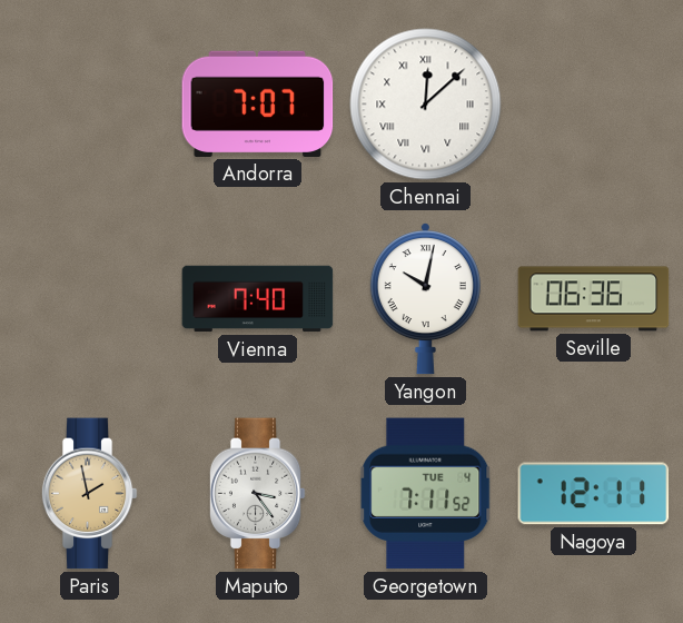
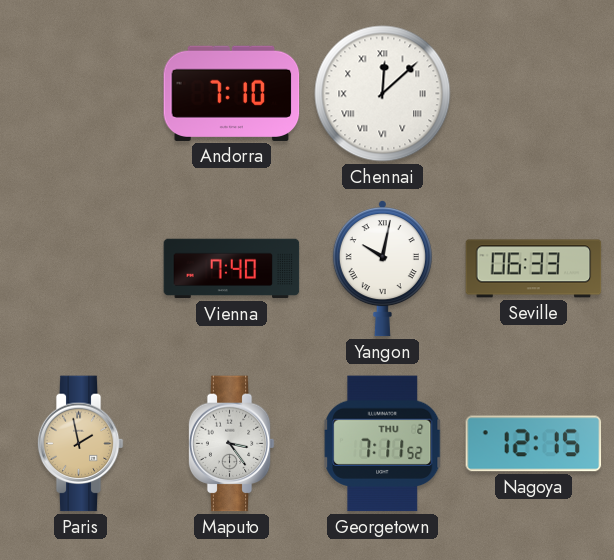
Andorra: 7:07 -> 7:10
Seville: 06:36 -> 06:33
Georgetown date: TUE 4 -> THU 2
Nagoya: 12:11 -> 12:15
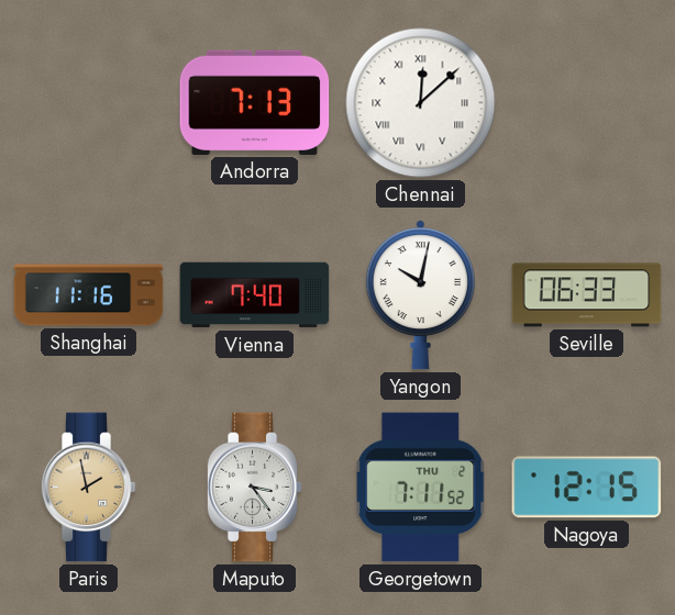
Andorra: 7:10 -> 7:13
Shanghai: none -> 11:16
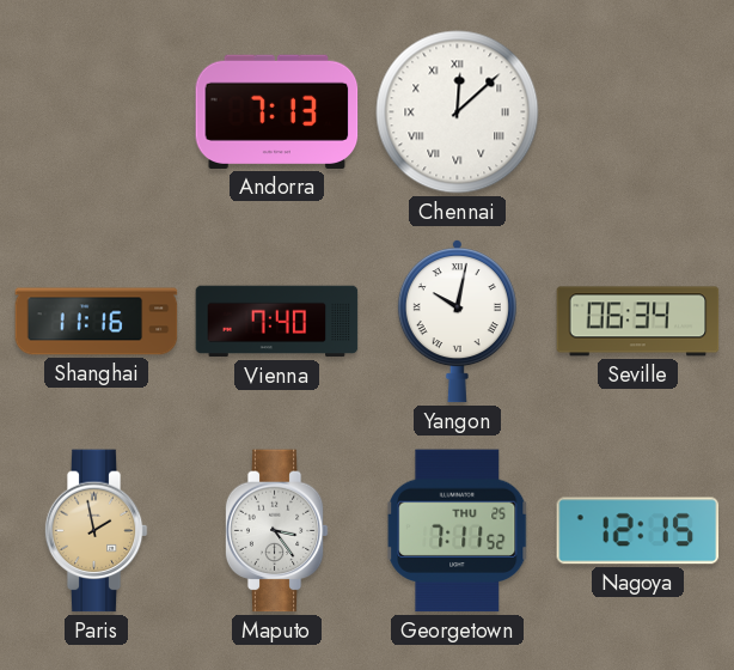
Seville: 06:33 -> 06:34
Georgetown date: THU 2 -> THU 25
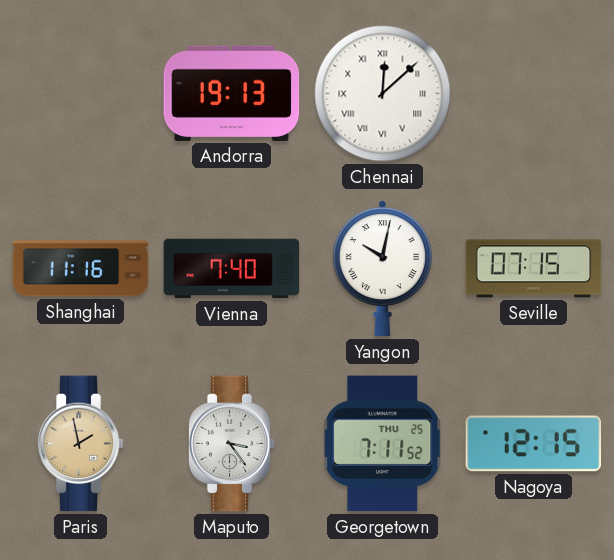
Andorra: 7:13 -> 19:13
Seville: 06:34 -> 07:15
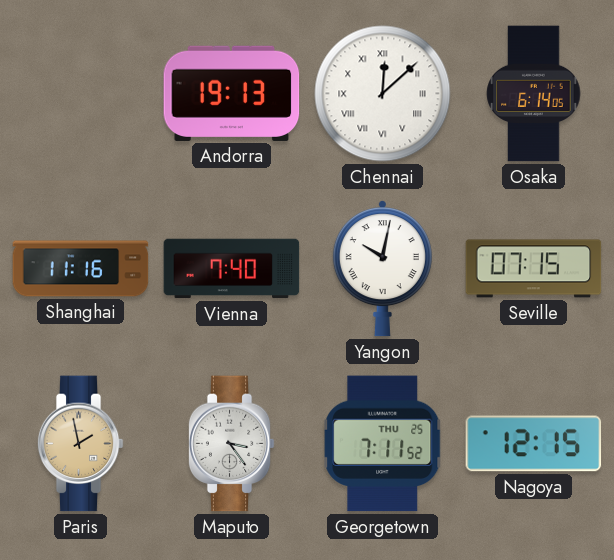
Osaka: none -> 6:14
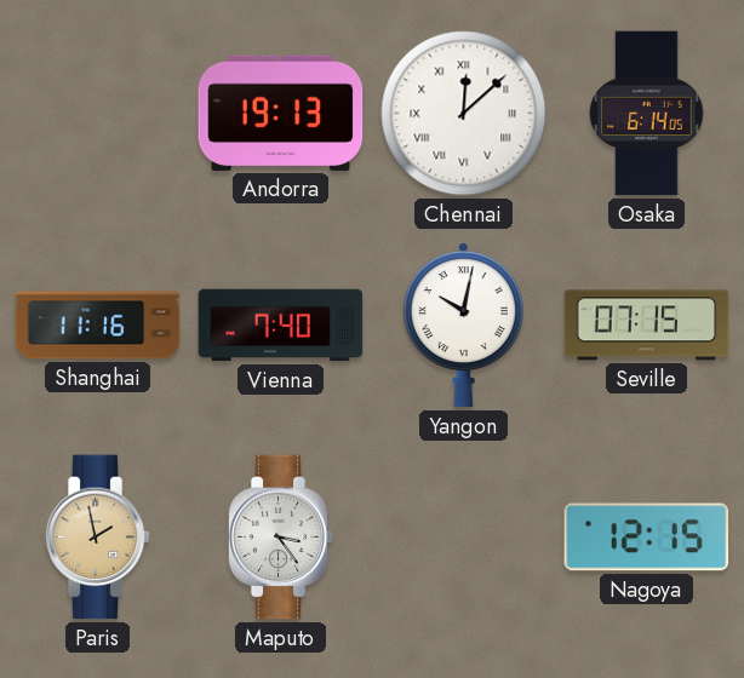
Georgetown: 7:11 -> none
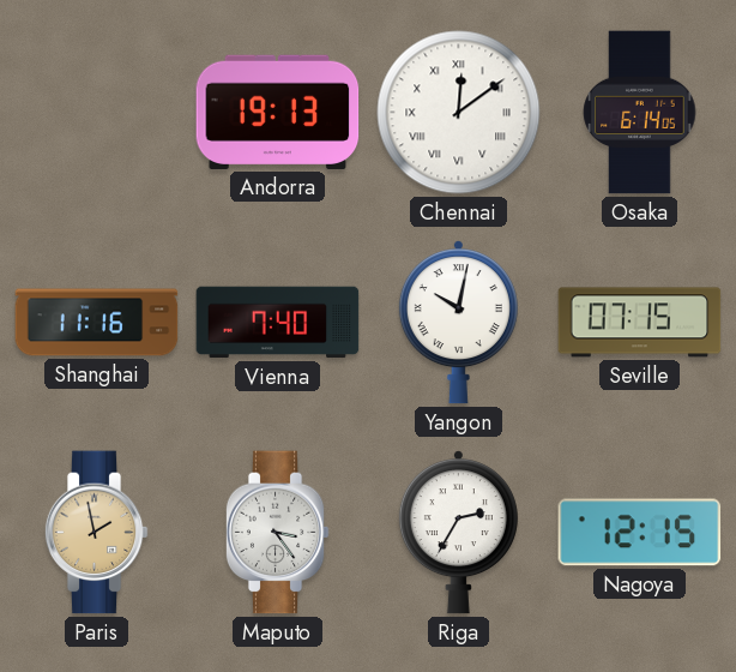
Chennai: 12:08 -> 12:09
Riga: none -> 2:35
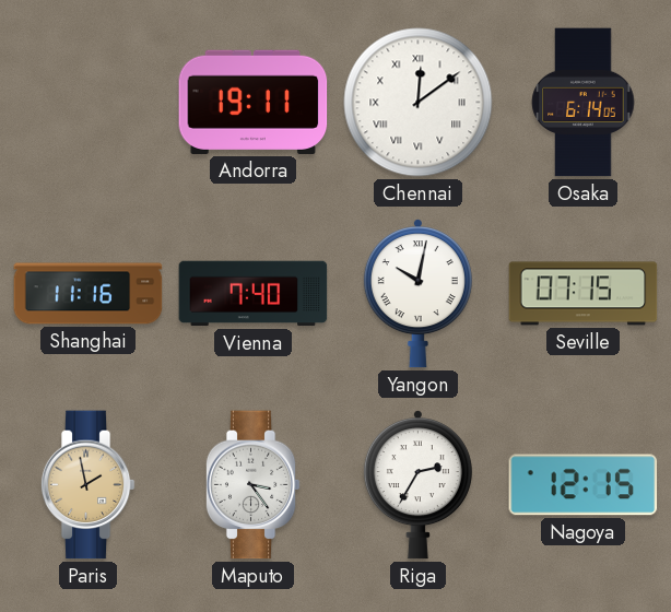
Andorra: 19:13 -> 19:11
